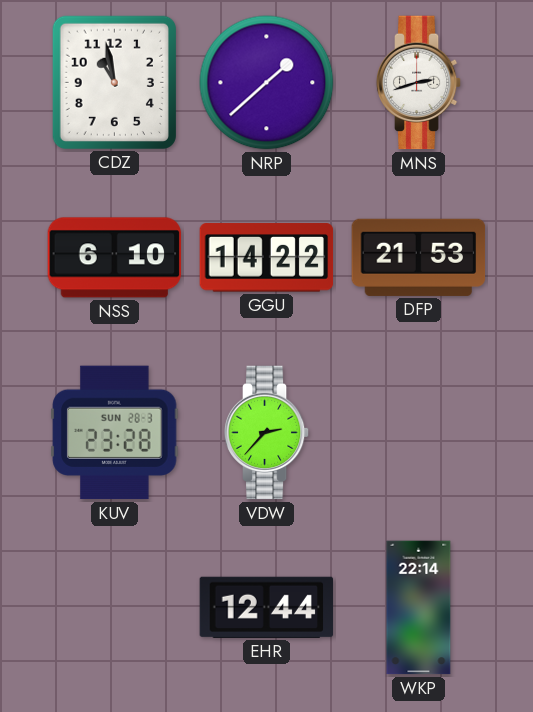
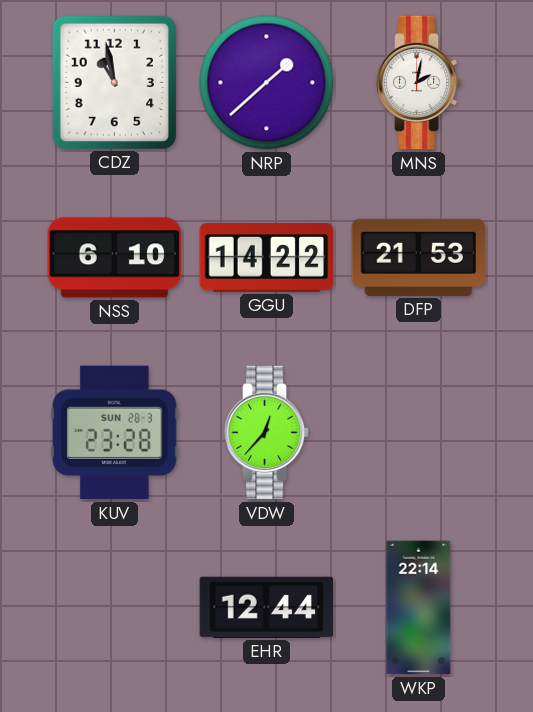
MNS: 2:42 -> 2:02
VDW: 2:37 -> 12:37
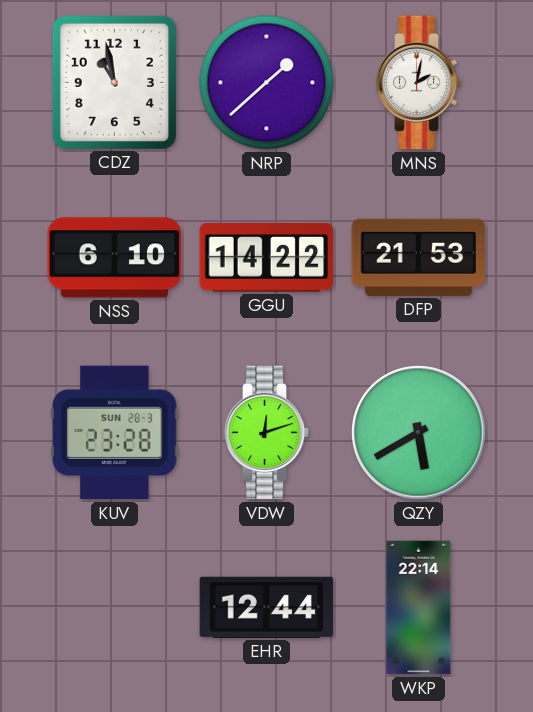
VDW: 12:37 -> 12:12
QZY: none -> 5:40
